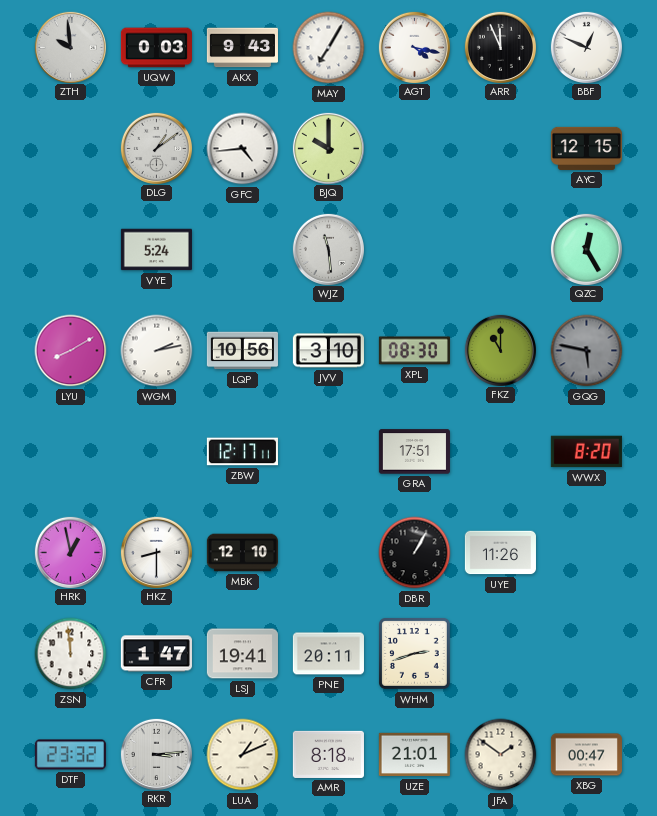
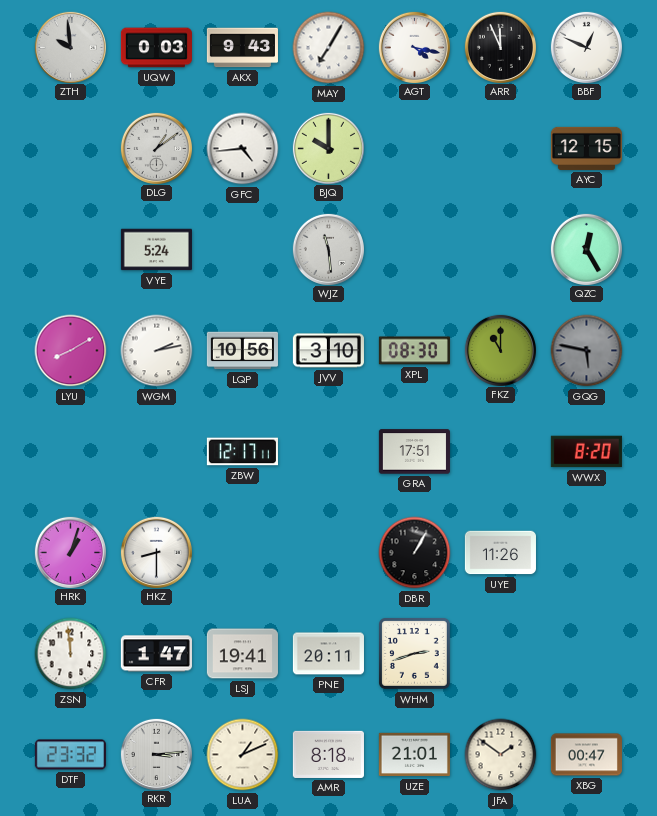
HRK: 12:58 -> 1:03
MBK: 12:10 -> none
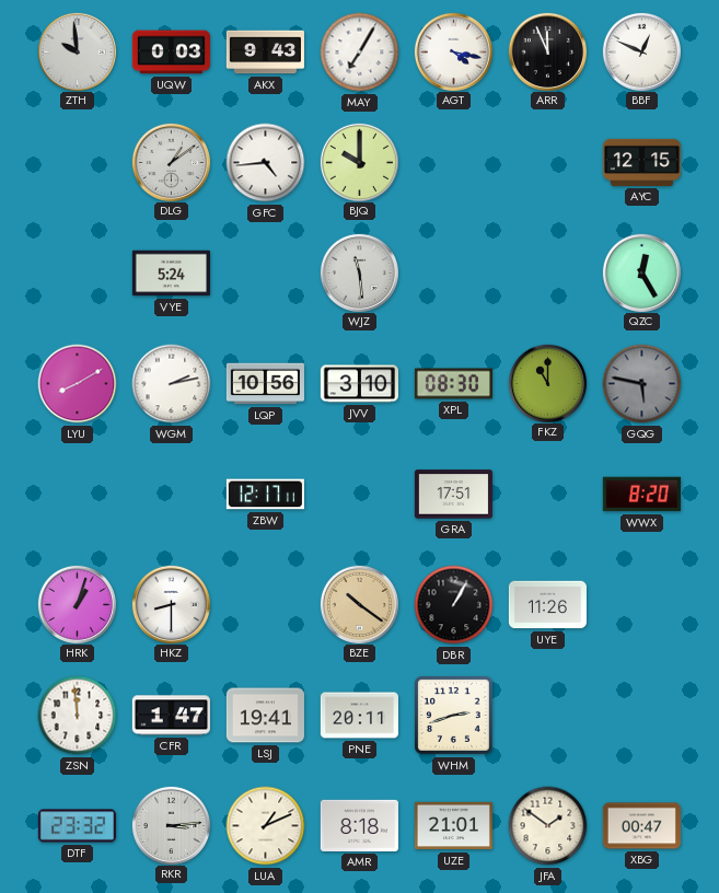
BZE: none -> 10:21
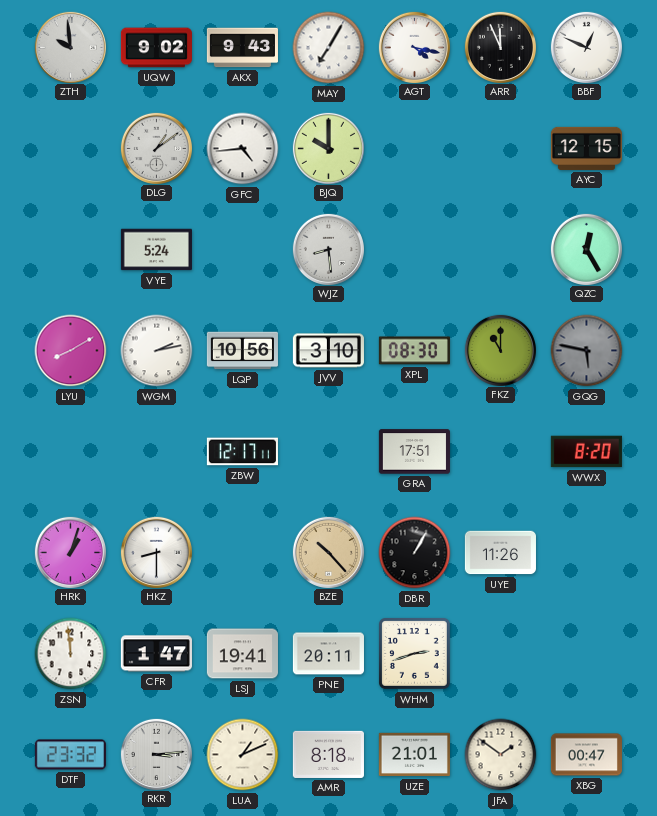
UQW: 0:03 -> 9:02
WJZ: 11:29 -> 8:29
BZE: 10:21 -> 10:23
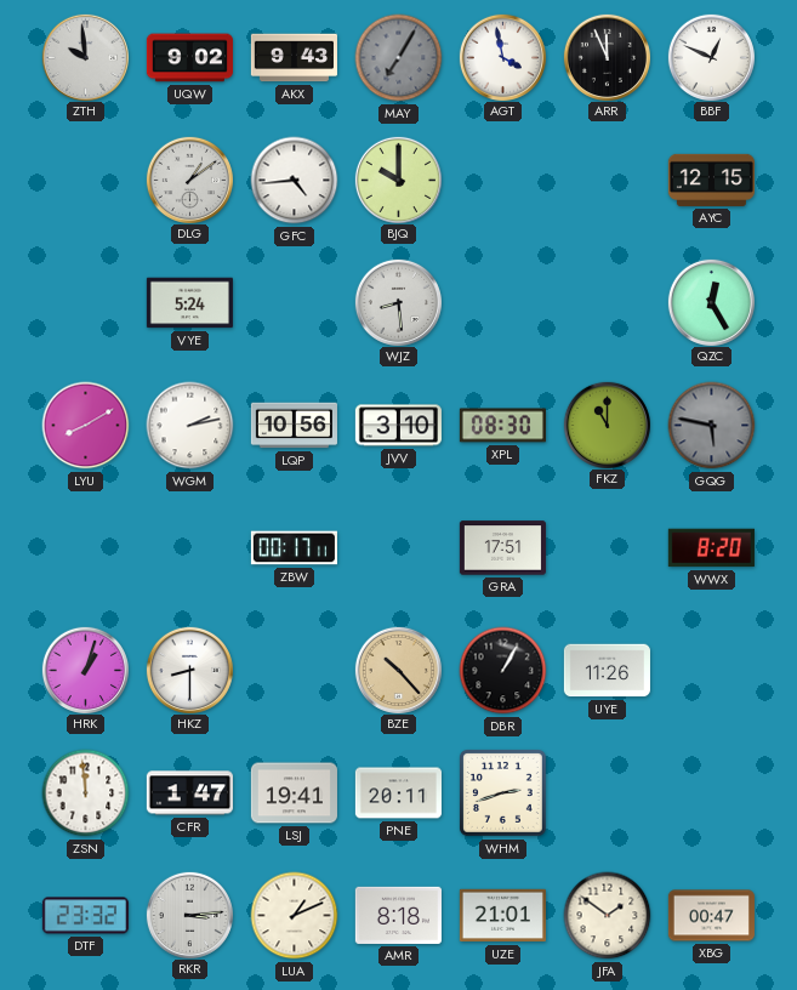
MAY dial: white -> grey
AGT: 4:17 -> 3:58
ZBW: 12:17 -> 00:17
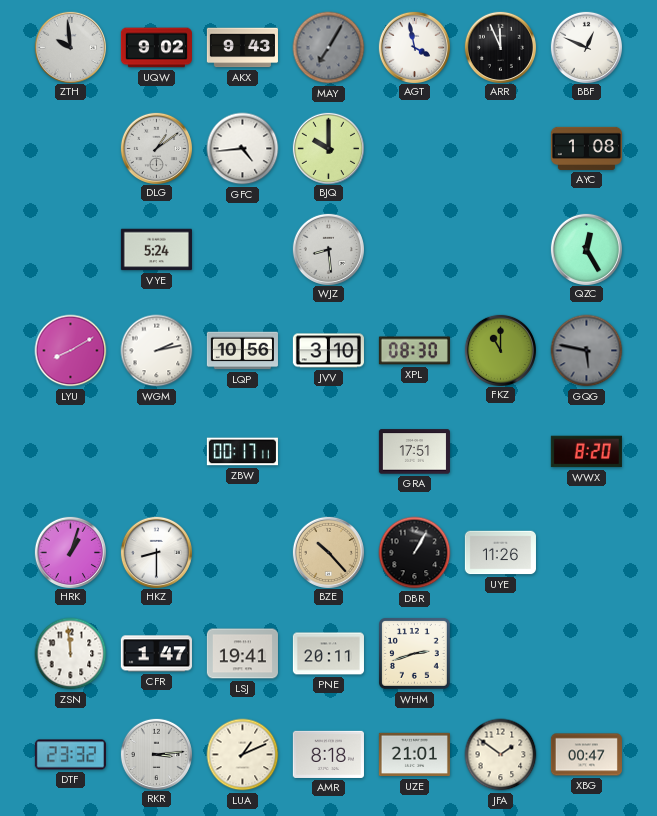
AYC: 12:15 -> 1:08
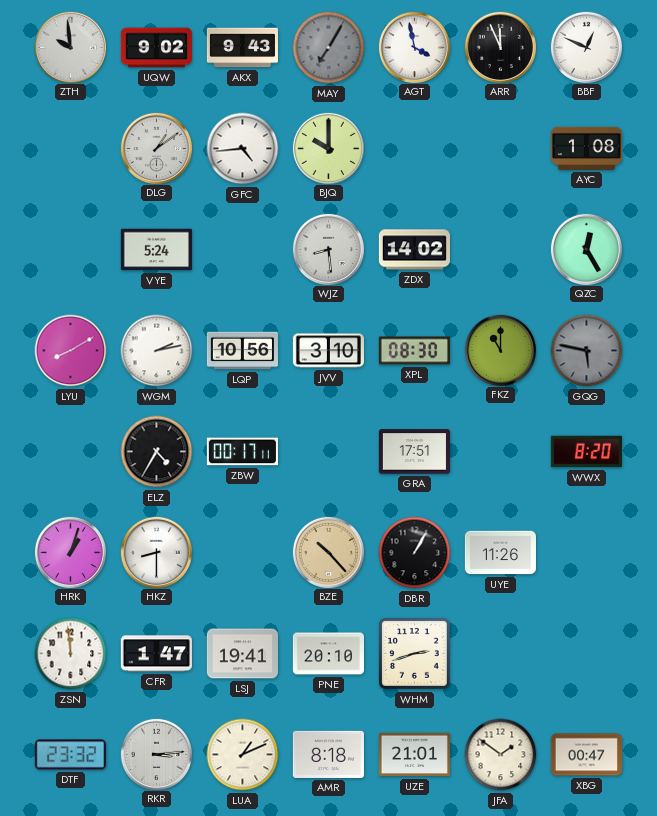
ZDX: none -> 14:02
ELZ: none -> 4:35
PNE: 20:11 -> 20:10
